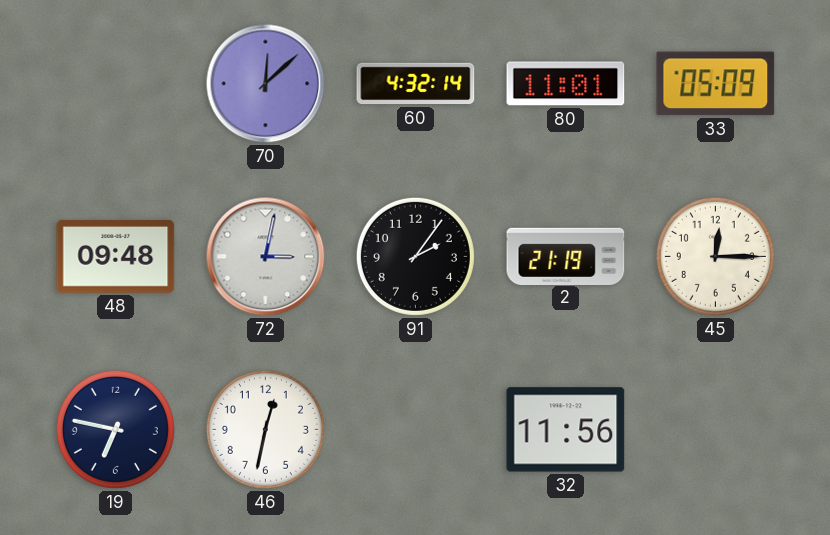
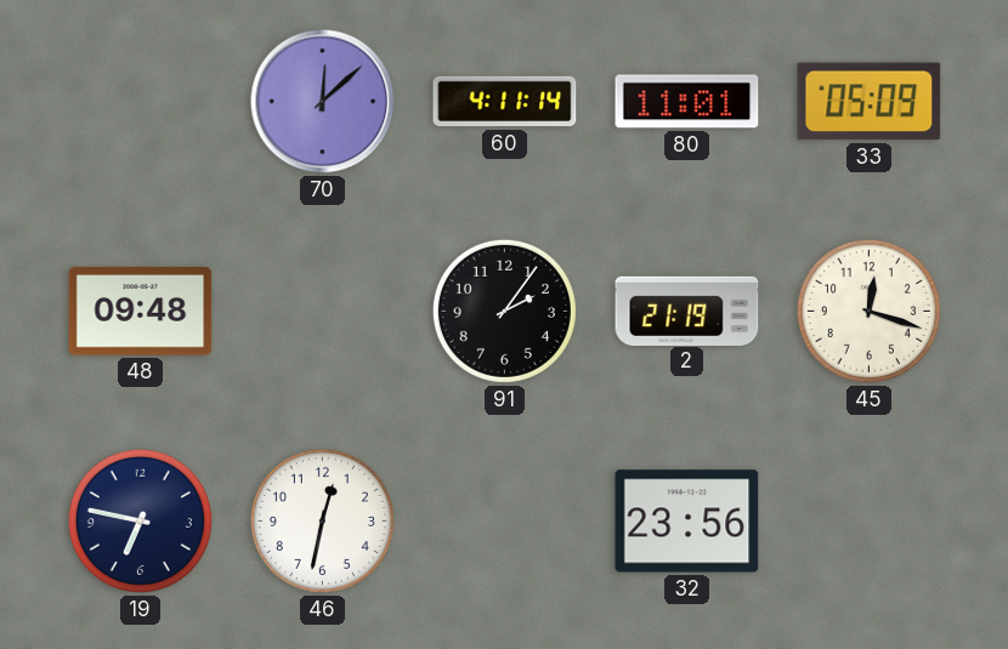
60: 4:32 -> 4:11
72: 3:02 -> none
45: 12:15 -> 12:18
32: 11:56 -> 23:56
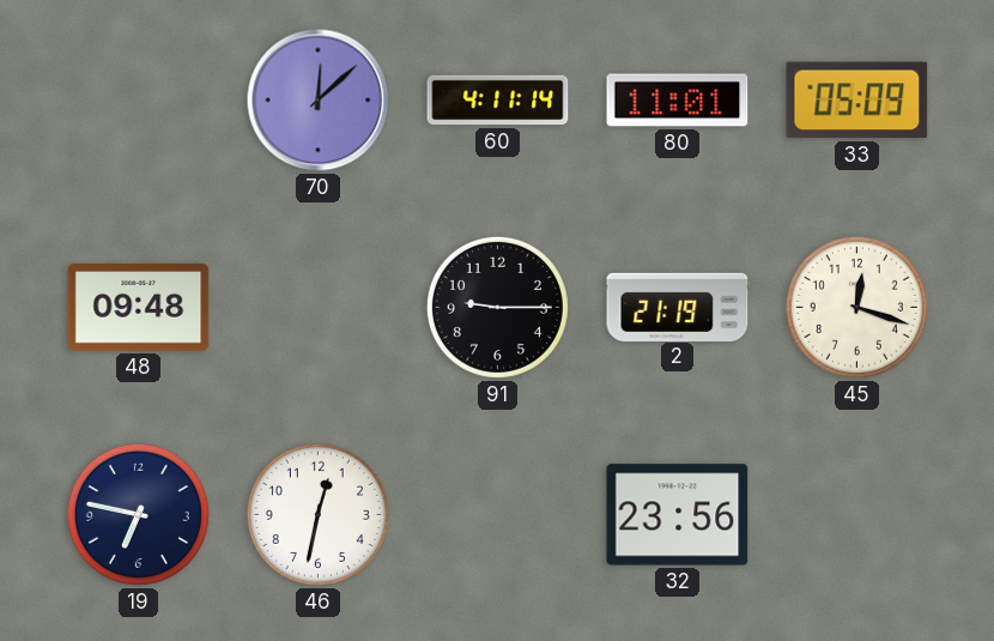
91: 2:06 -> 9:15
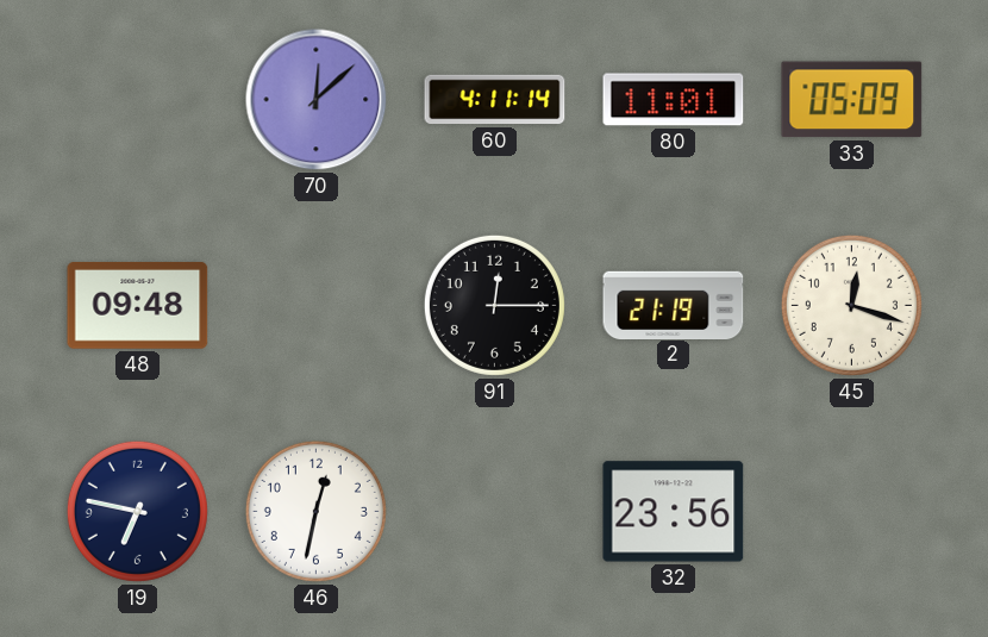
91: 9:15 -> 12:15
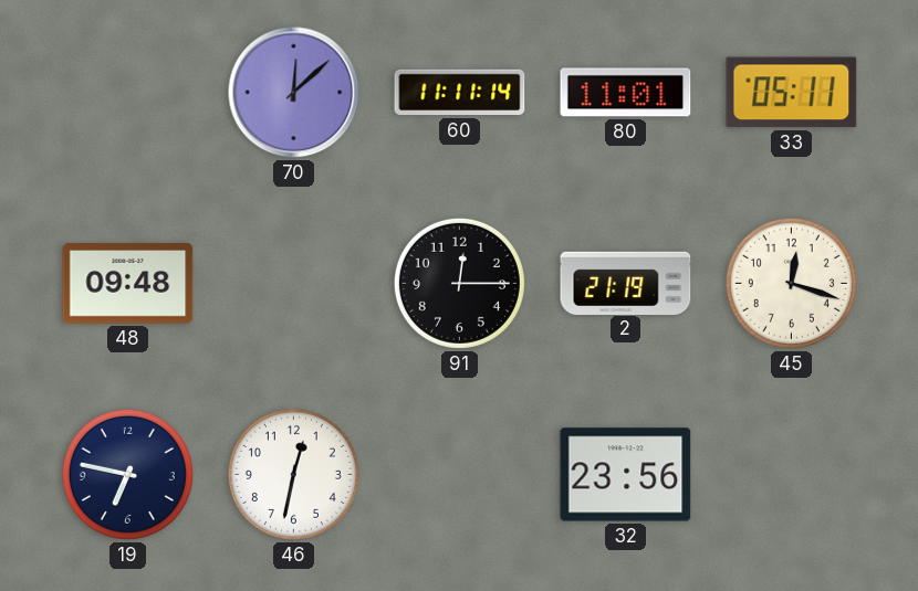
60: 4:11 -> 11:11
33: 05:09 -> 05:11
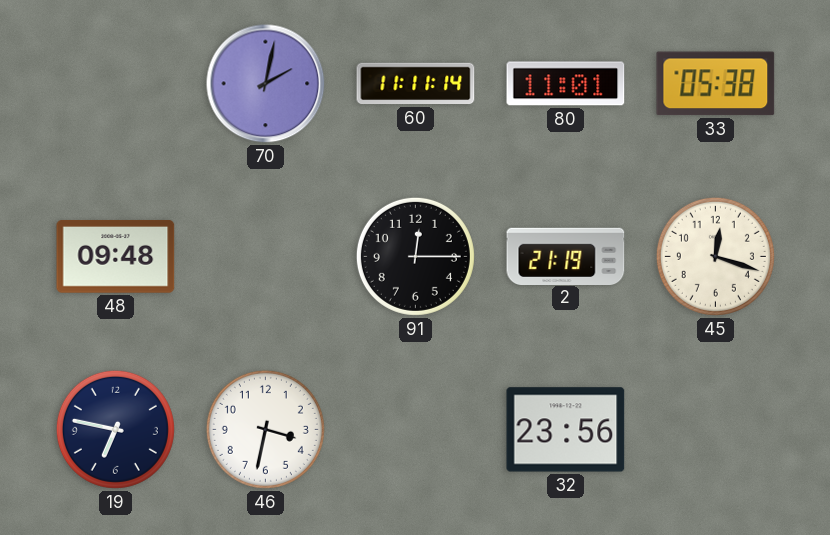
70: 12:08 -> 2:02
33: 05:11 -> 05:38
46: 12:32 -> 3:32
